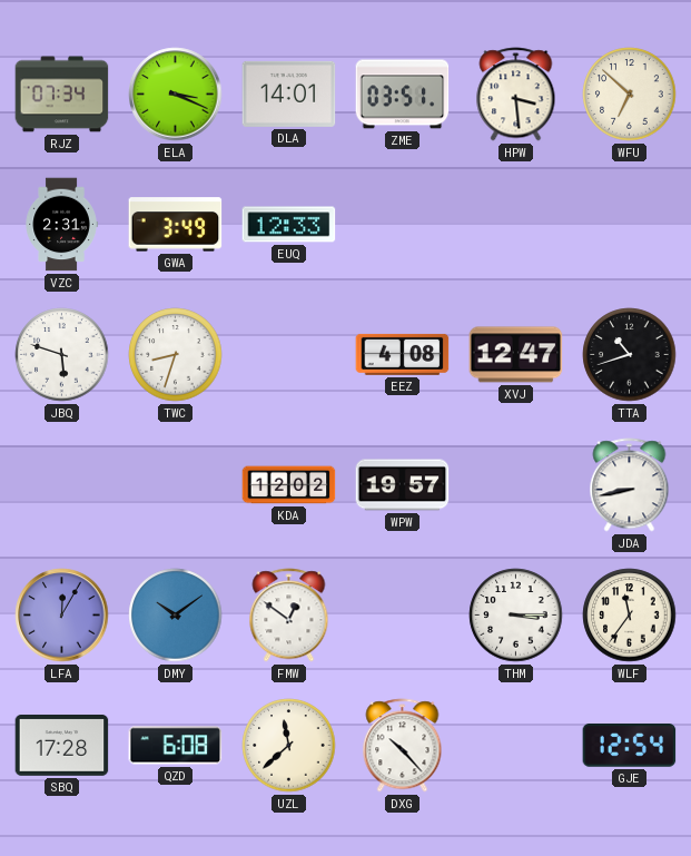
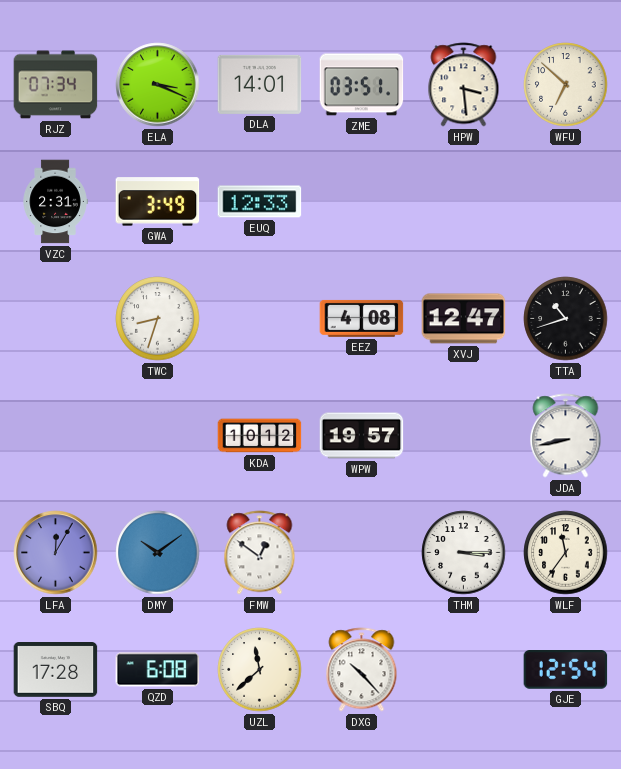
JBQ: 5:48 -> none
KDA: 12:02 -> 10:12
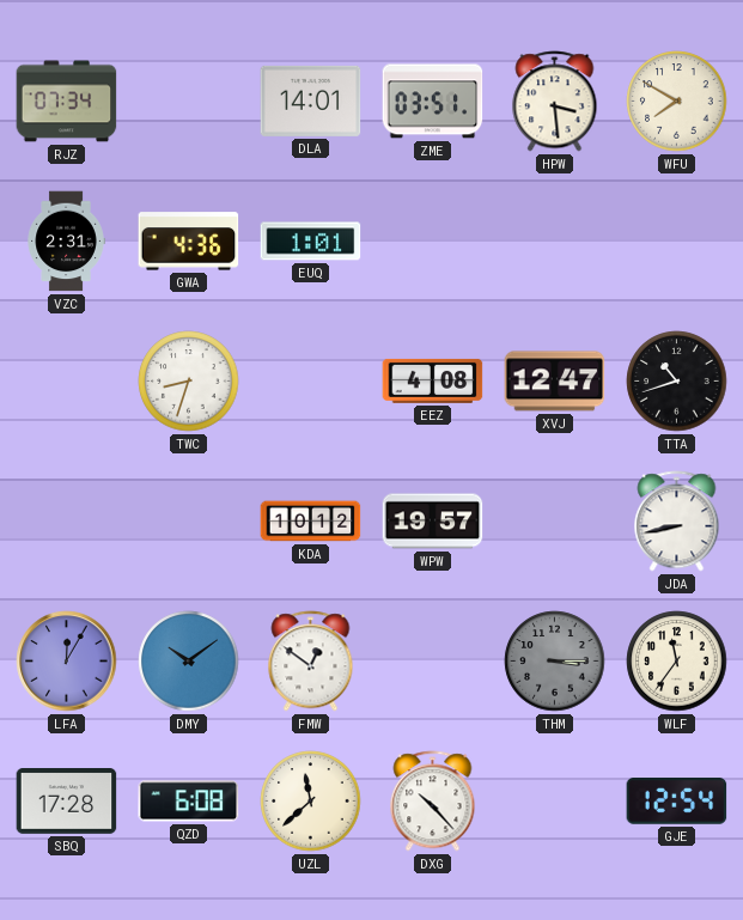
ELA: 3:19 -> none
WFU: 6:52 -> 7:50
GWA: 3:49 -> 4:36
EUQ: 12:33 -> 1:01
THM dial: white -> grey
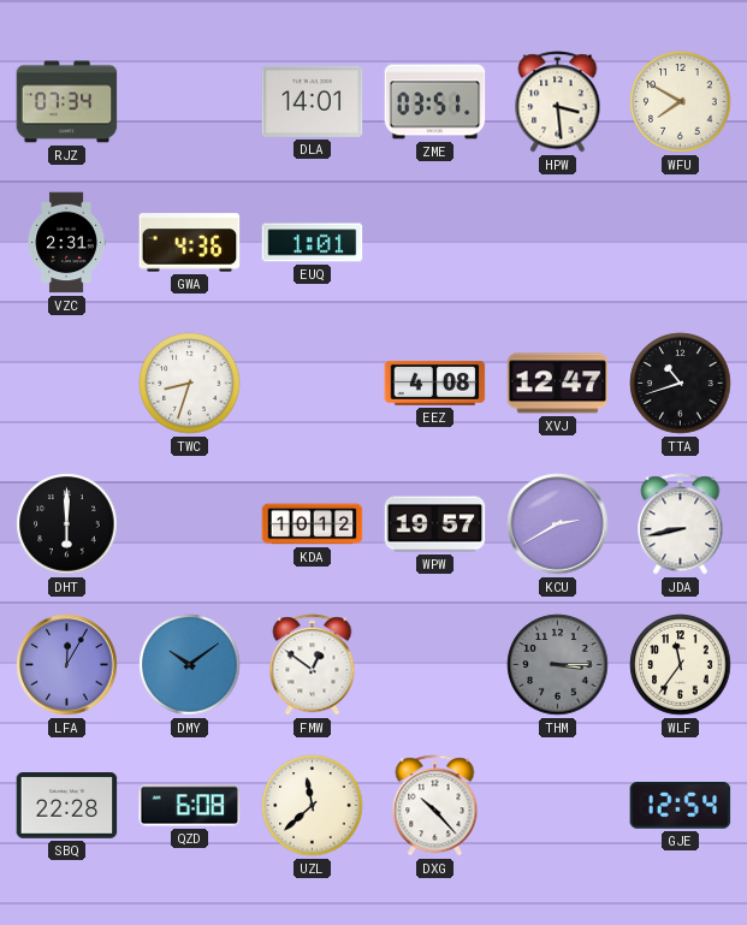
DHT: none -> 6:00
KCU: none -> 2:40
SBQ: 17:28 -> 22:28
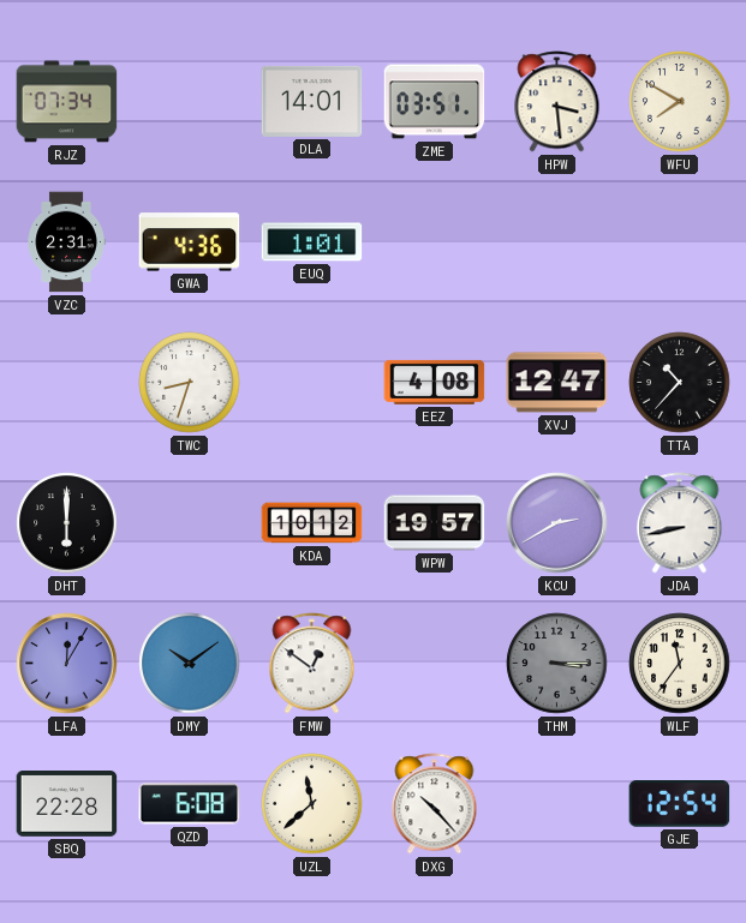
TTA: 10:42 -> 10:37
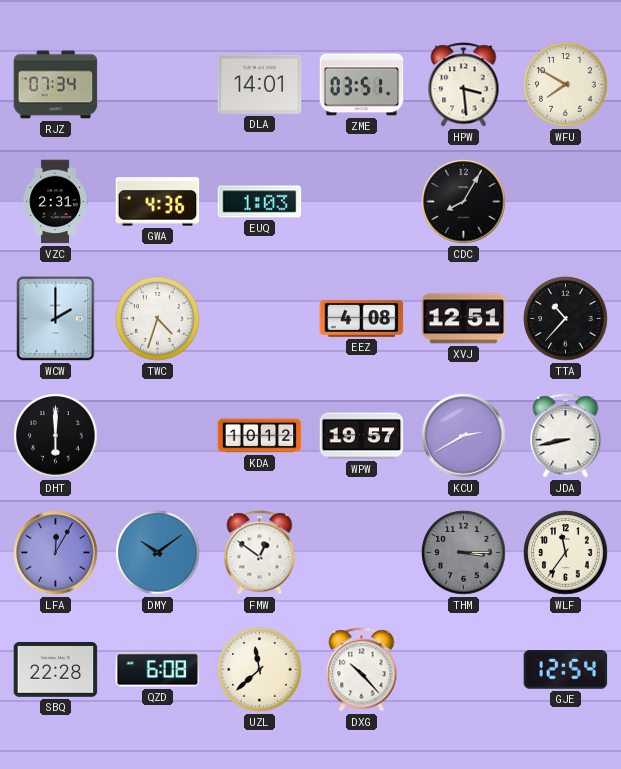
EUQ: 1:01 -> 1:03
CDC: none -> 8:05
WCW: none -> 2:00
TWC: 8:33 -> 4:33
XVJ: 12:47 -> 12:51
